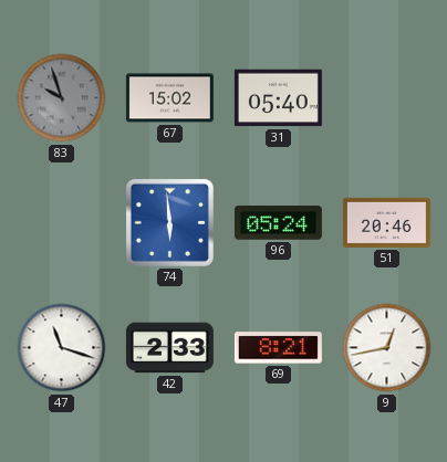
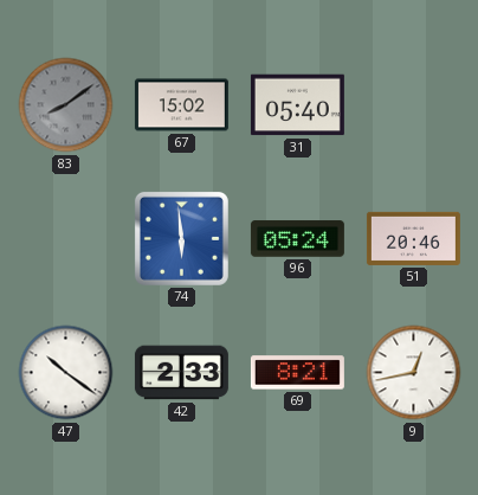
83: 9:57 -> 8:09
47: 11:18 -> 10:21
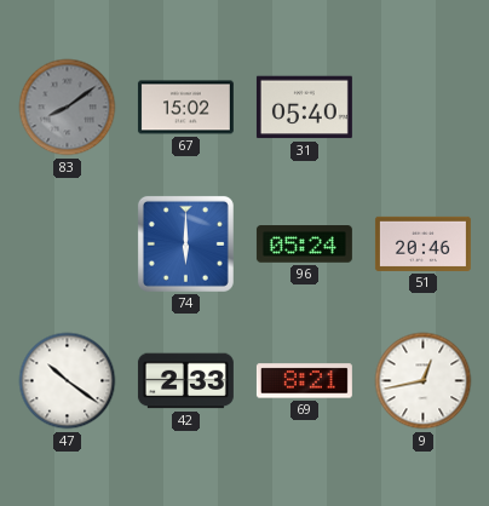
74: 5:59 -> 6:00
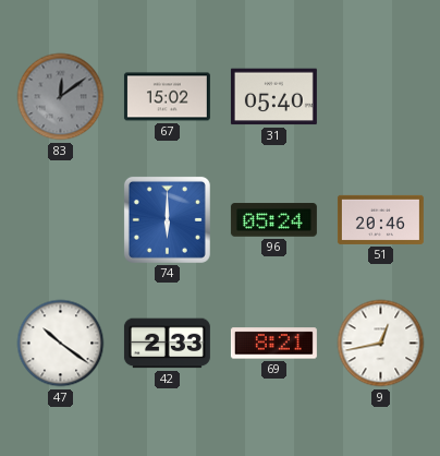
83: 8:09 -> 12:09
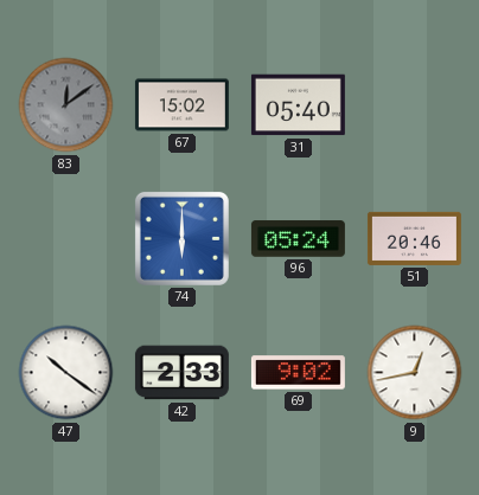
69: 8:21 -> 9:02
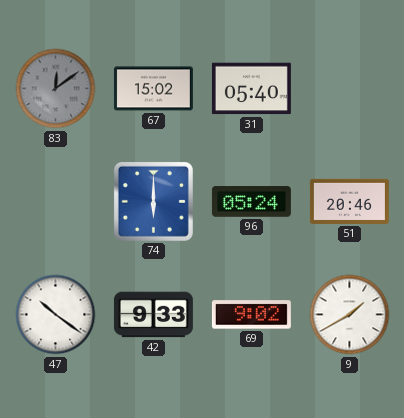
42: 2:33 -> 9:33
9: 12:43 -> 1:40
